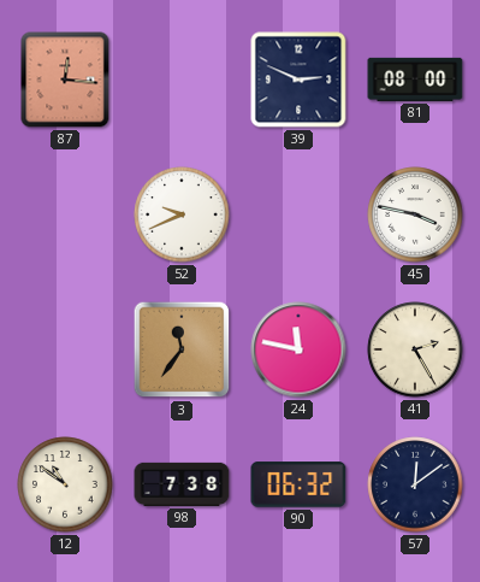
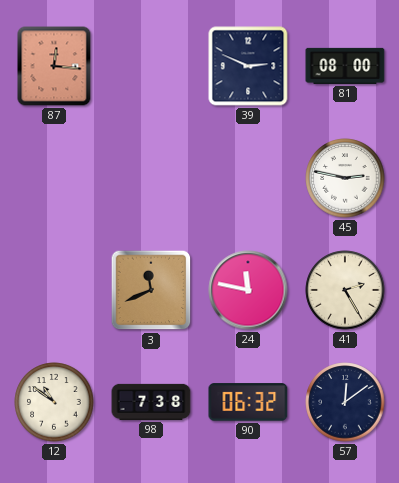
52: 9:41 -> none
45: 3:47 -> 2:47
3: 11:36 -> 11:41
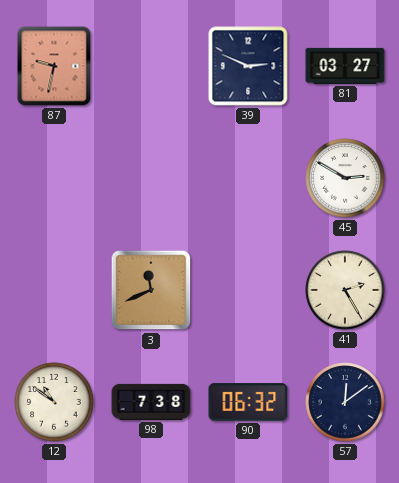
87: 12:16 -> 9:32
81: 08:00 -> 03:27
45: 2:47 -> 2:50
24: 11:47 -> none
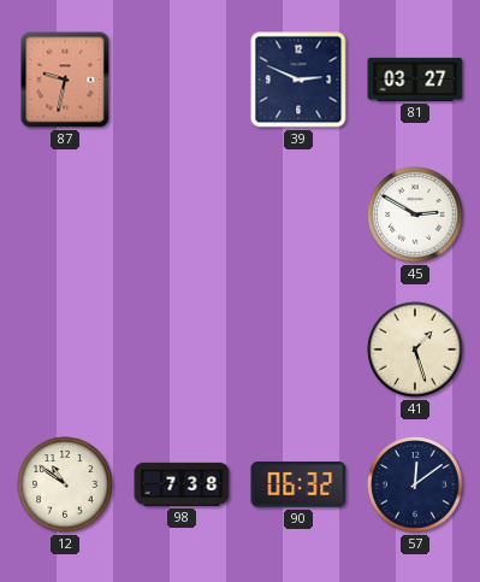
3: 11:41 -> none
41: 2:25 -> 1:27
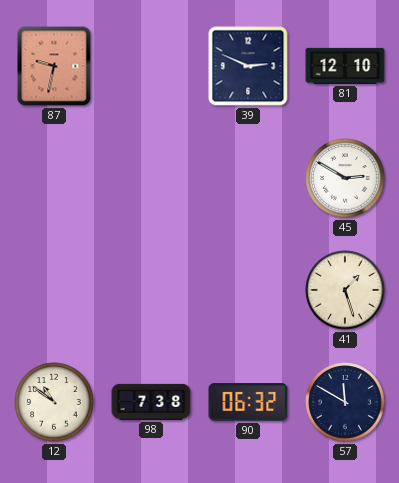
81: 03:27 -> 12:10
57: 12:09 -> 11:50
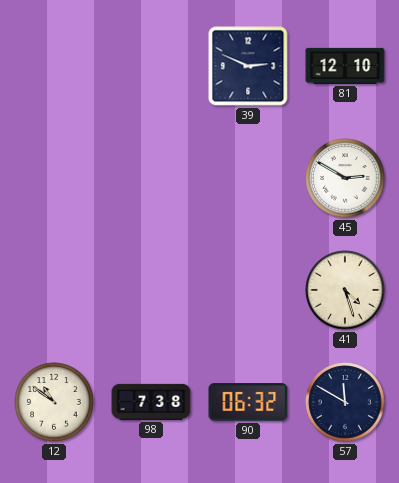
87: 9:32 -> none
41: 1:27 -> 4:27
